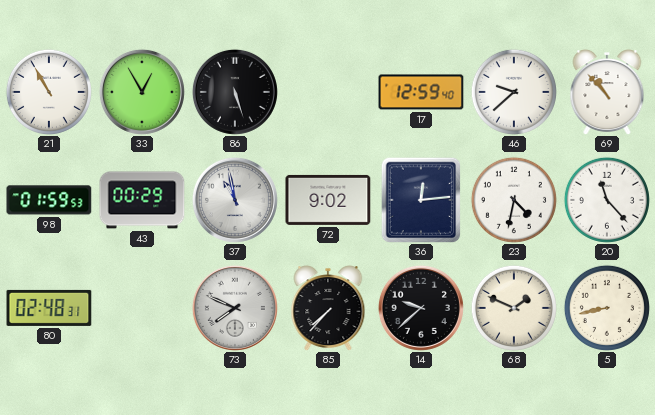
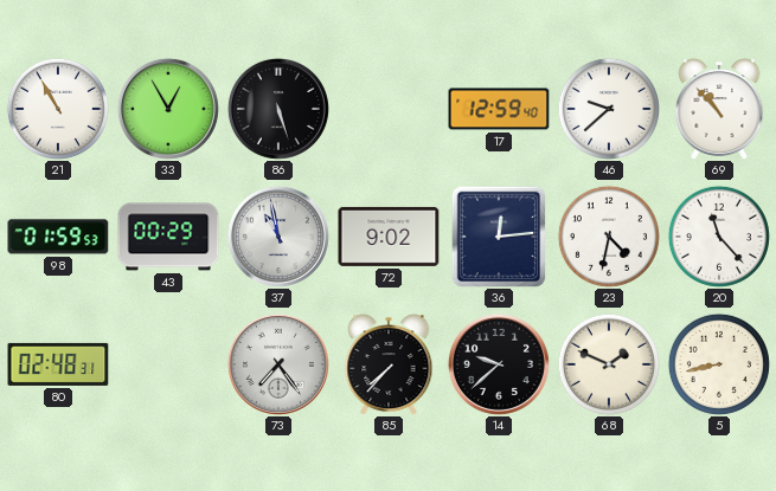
73: 7:49 -> 7:24
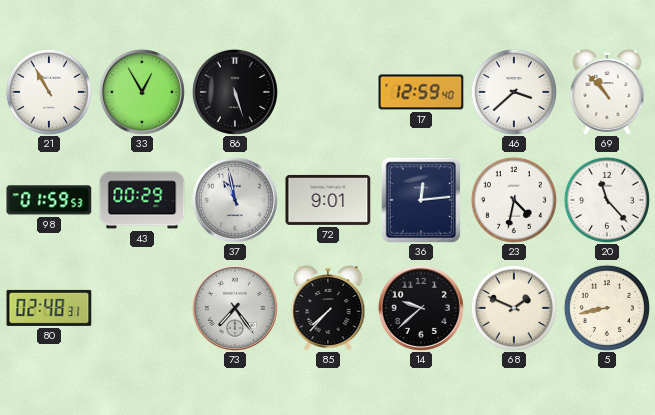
46: 9:38 -> 3:38
72: 9:02 -> 9:01
